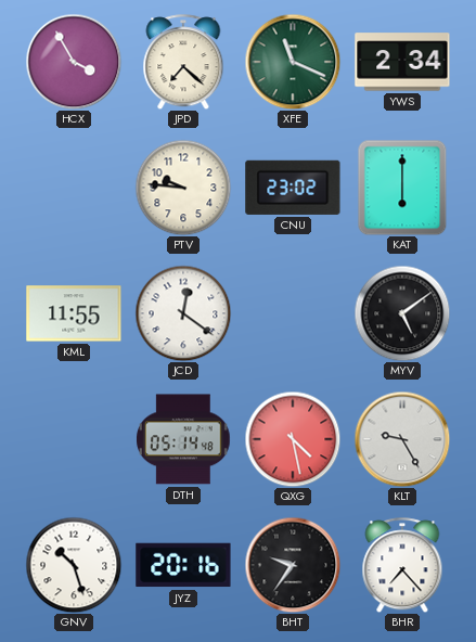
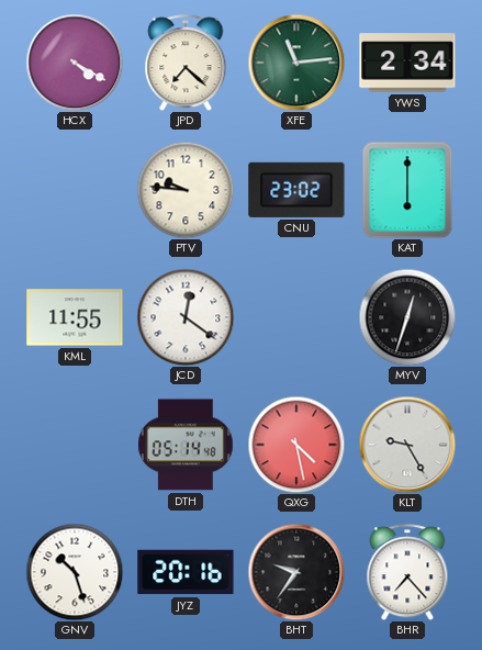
HCX: 3:55 -> 4:20
XFE: 11:19 -> 11:14
MYV: 5:09 -> 12:33
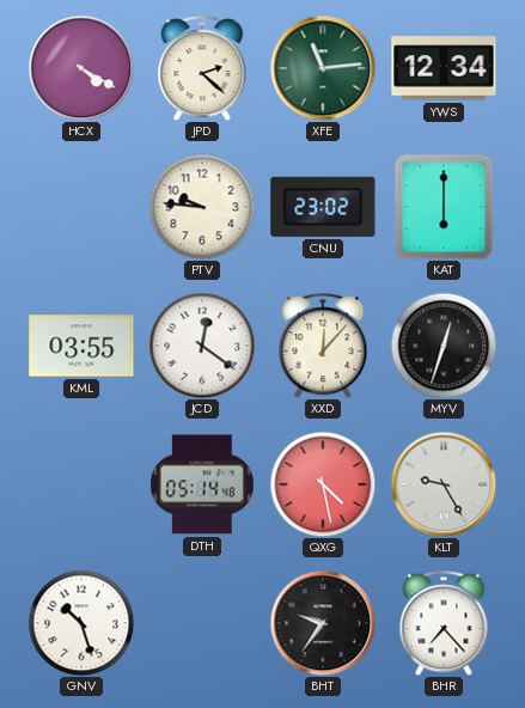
JPD: 7:22 -> 2:22
YWS: 2:34 -> 12:34
KML: 11:55 -> 03:55
XXD: none -> 12:07
JYZ: 20:16 -> none
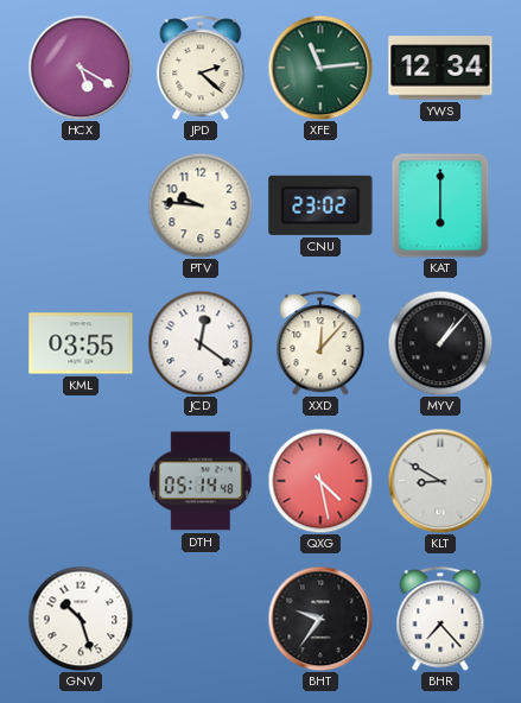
HCX: 4:20 -> 5:20
MYV: 12:33 -> 1:07
KLT: 9:25 -> 8:50
